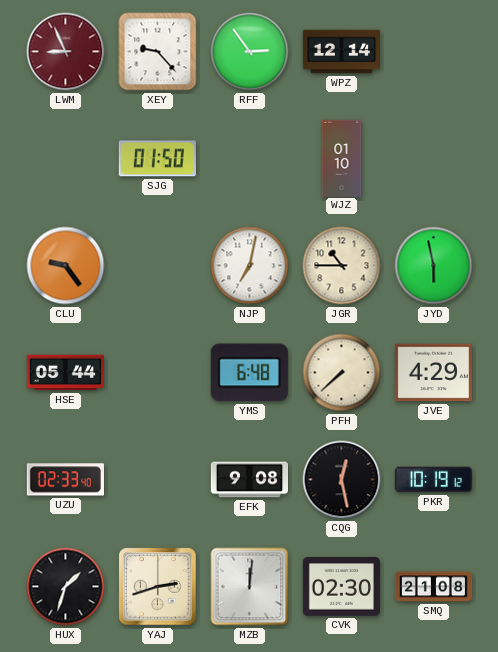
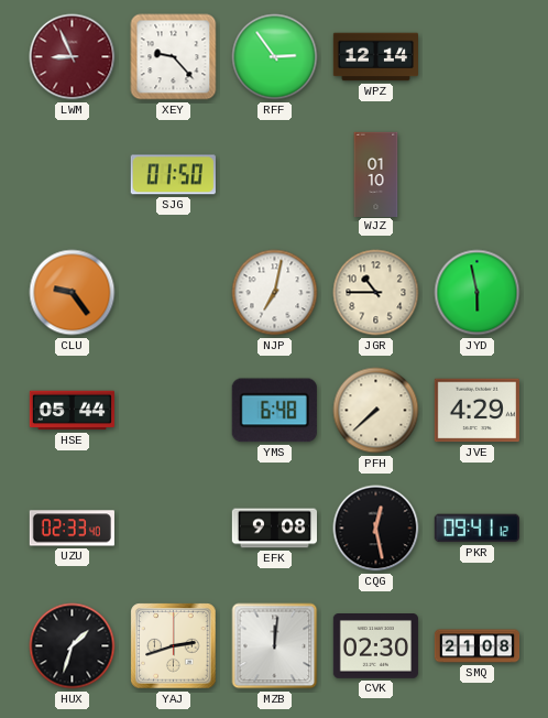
PKR: 10:19 -> 09:41
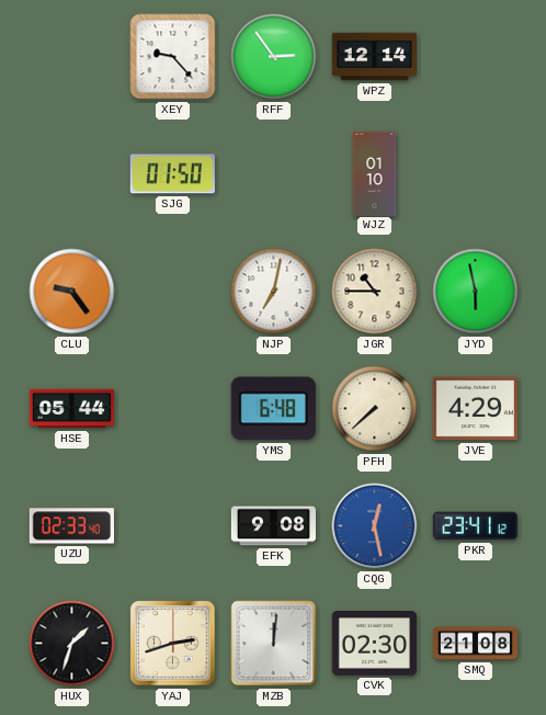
LWM: 8:56 -> none
CQG dial: black -> blue
PKR: 09:41 -> 23:41
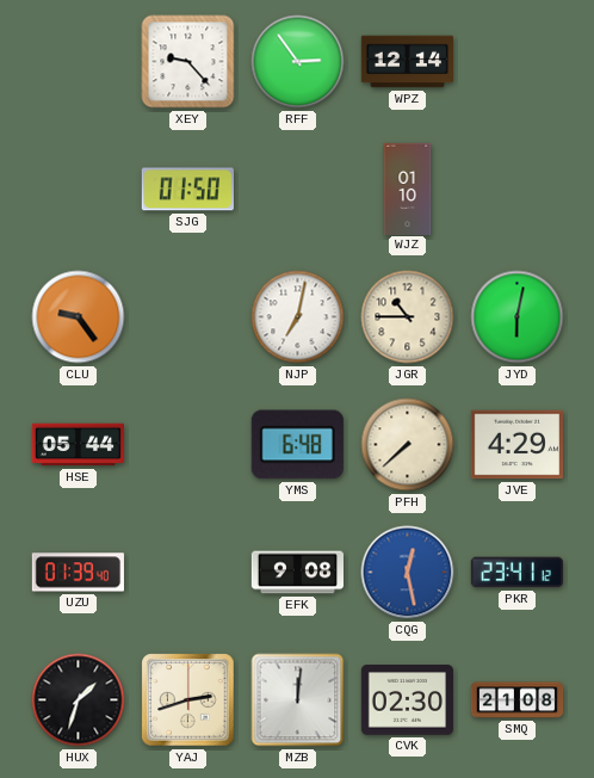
JYD: 5:58 -> 6:02
UZU: 02:33 -> 01:39
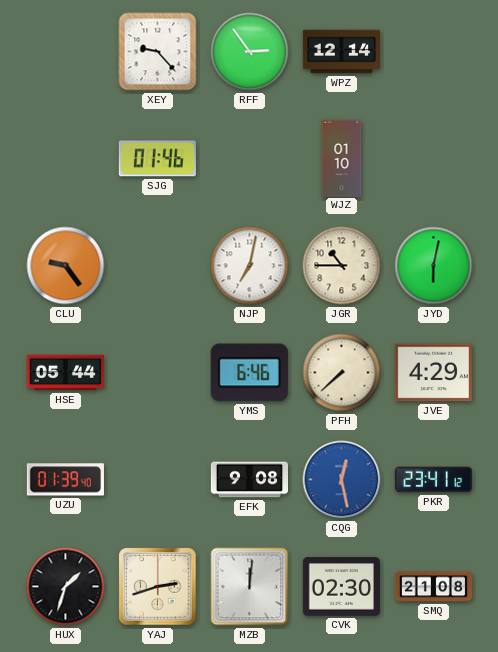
SJG: 01:50 -> 01:46
YMS: 6:48 -> 6:46
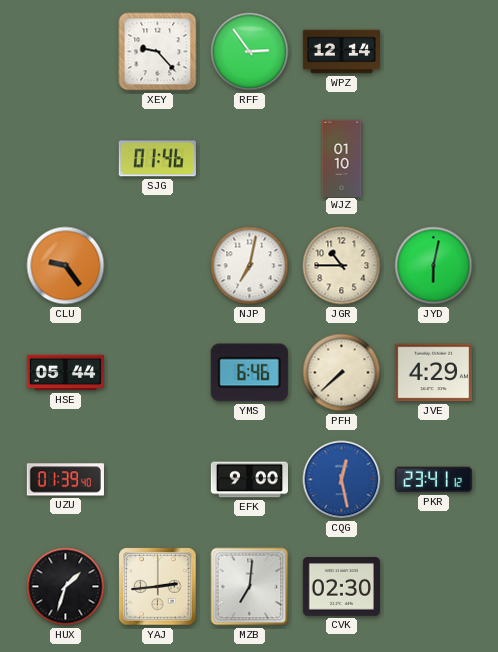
EFK: 9:08 -> 9:00
YAJ: 2:42 -> 2:44
MZB: 12:01 -> 7:01
SMQ: 21:08 -> none
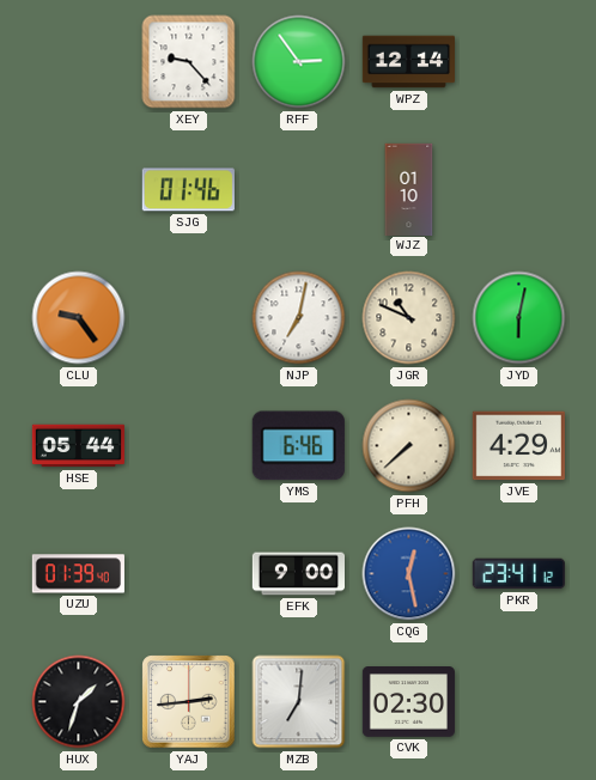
JGR: 10:45 -> 10:49
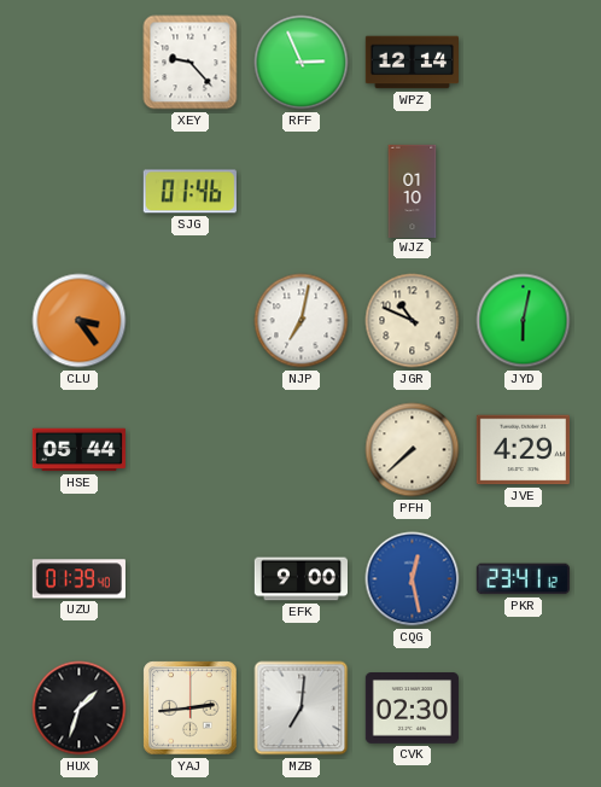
RFF: 2:54 -> 2:56
CLU: 9:24 -> 3:24
YMS: 6:46 -> none
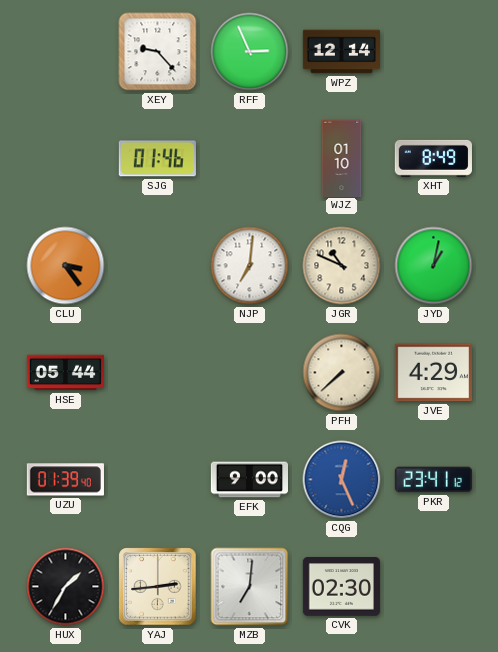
XHT: none -> 8:49
NJP: 7:02 -> 7:01
JYD: 6:02 -> 1:02
CQG: 12:28 -> 12:26
HUX: 1:33 -> 1:35
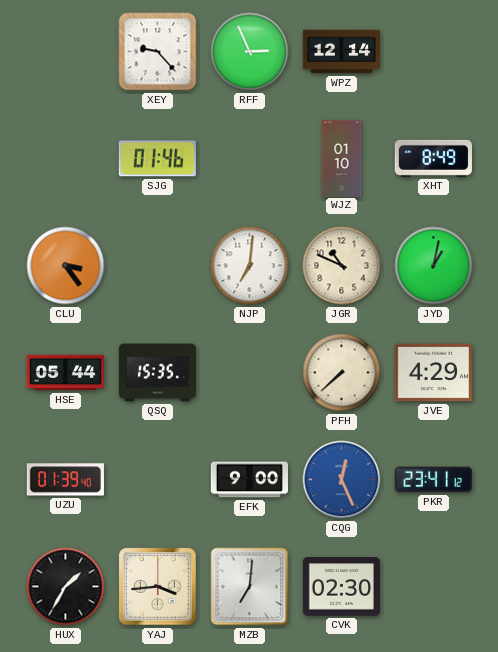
QSQ: none -> 15:35
YAJ: 2:44 -> 3:44
